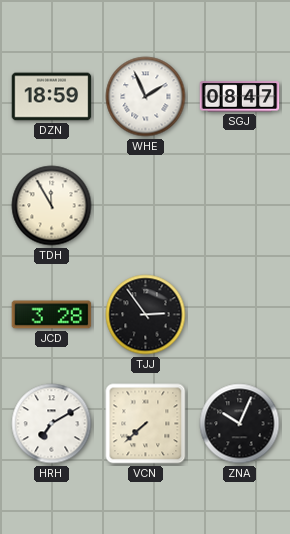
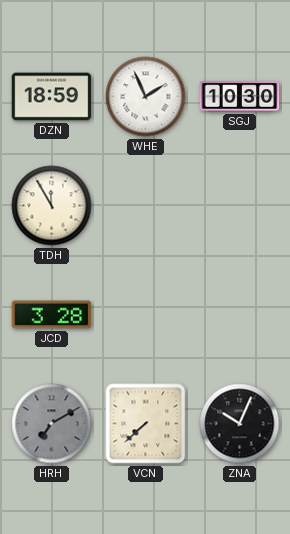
SGJ: 08:47 -> 10:30
TJJ: 2:54 -> none
HRH dial: white -> grey
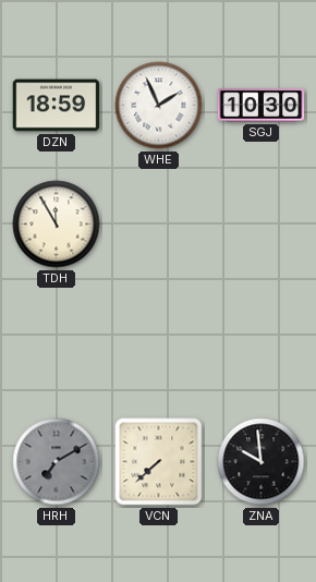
JCD: 3:28 -> none
ZNA: 10:04 -> 9:59
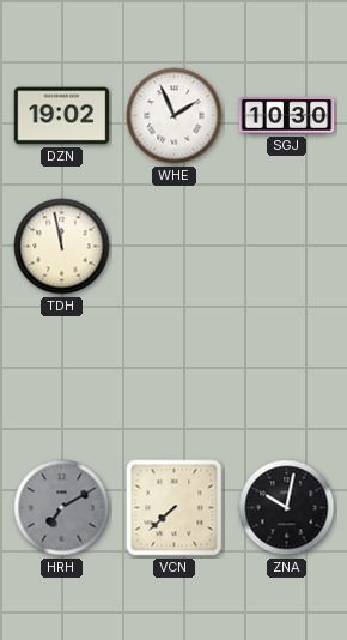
DZN: 18:59 -> 19:02
TDH: 11:55 -> 11:58
ZNA: 9:59 -> 10:02
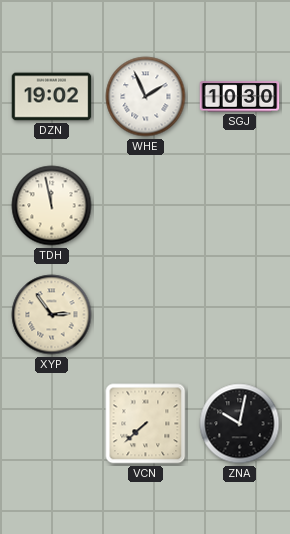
XYP: none -> 2:54
HRH: 7:10 -> none
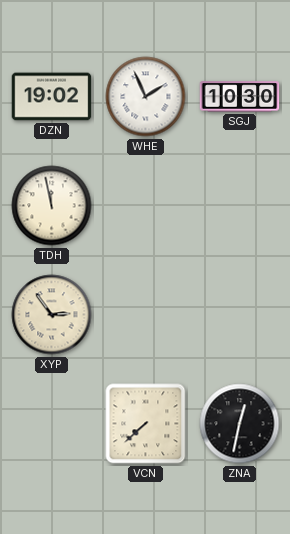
ZNA: 10:02 -> 12:32
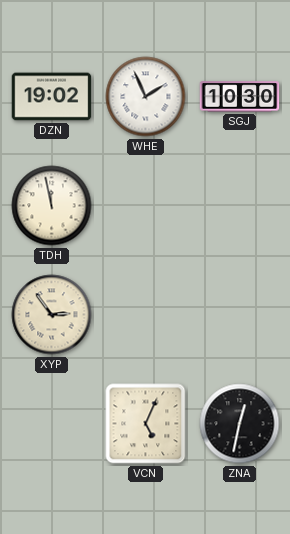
VCN: 7:38 -> 5:04
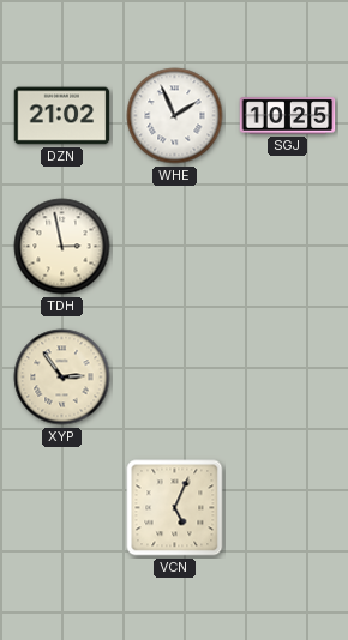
DZN: 19:02 -> 21:02
SGJ: 10:30 -> 10:25
TDH: 11:58 -> 2:58
ZNA: 12:32 -> none
